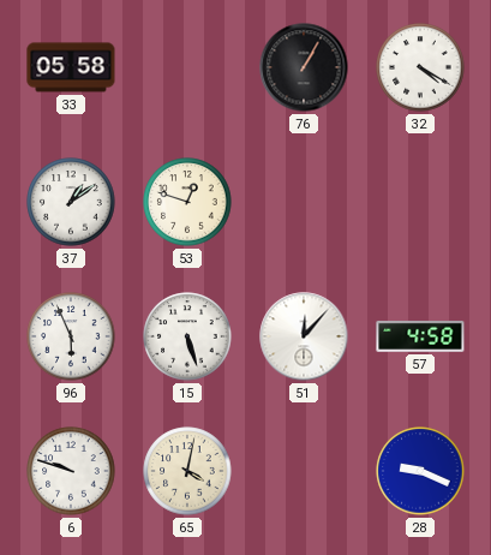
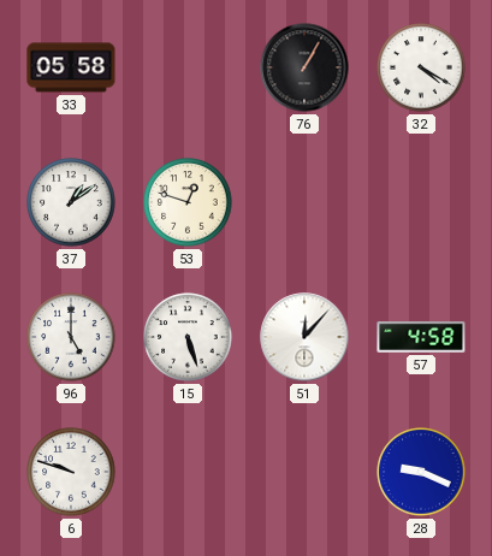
96: 5:56 -> 5:00
65: 4:02 -> none
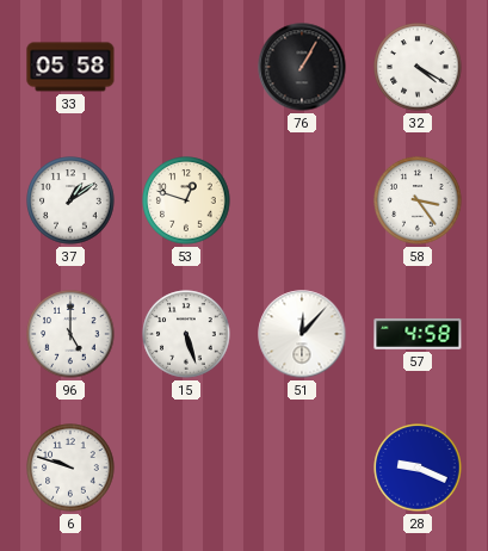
58: none -> 3:24
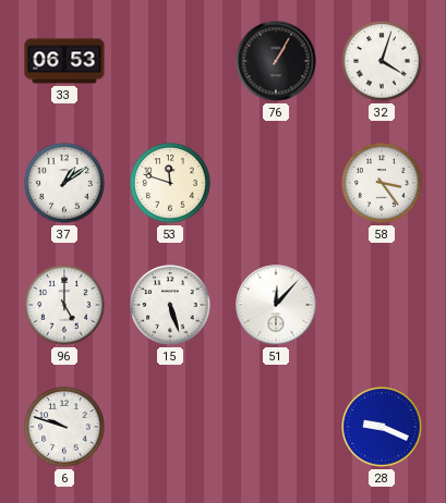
33: 05:58 -> 06:53
32: 4:20 -> 4:03
53: 12:48 -> 11:48
57: 4:58 -> none
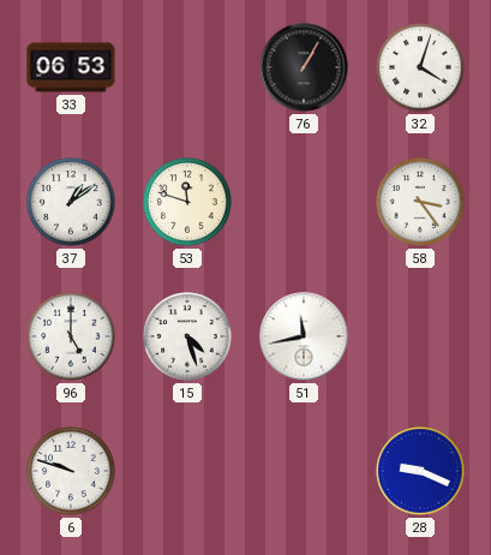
15: 5:27 -> 4:27
51: 12:07 -> 11:43
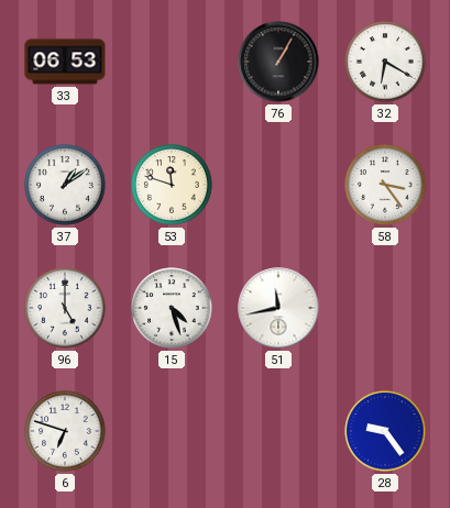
32: 4:03 -> 6:20
6: 9:48 -> 6:48
28: 9:19 -> 9:24
